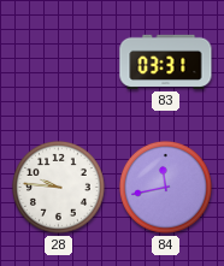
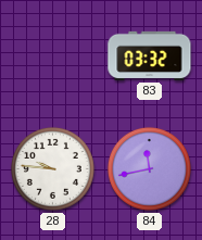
83: 03:31 -> 03:32
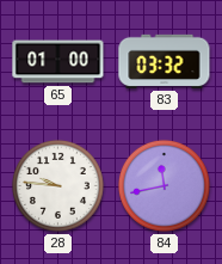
65: none -> 01:00
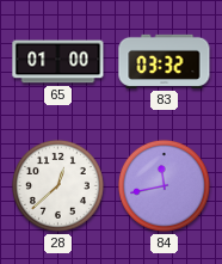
28: 9:46 -> 12:38
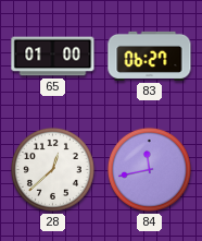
83: 03:32 -> 06:27
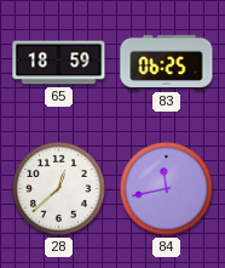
65: 01:00 -> 18:59
83: 06:27 -> 06:25
